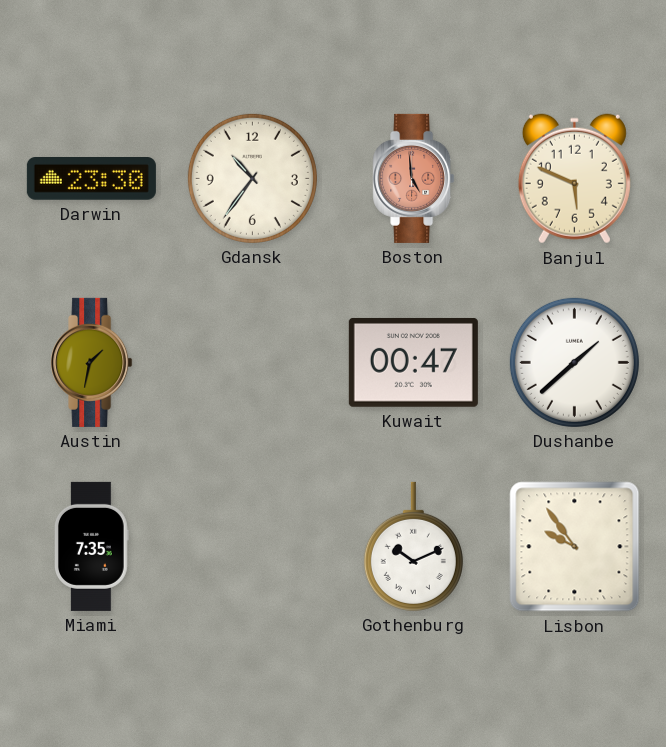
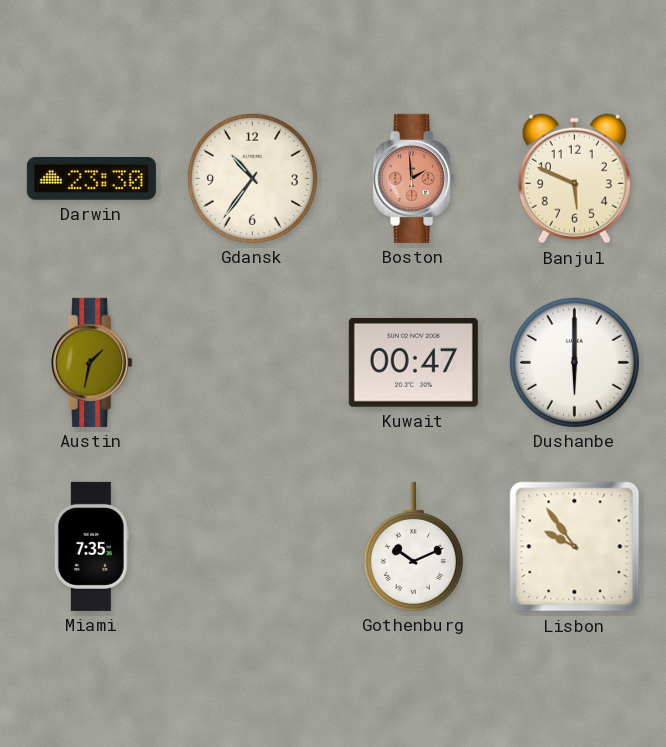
Boston: 4:59 -> 1:59
Dushanbe: 1:38 -> 6:00
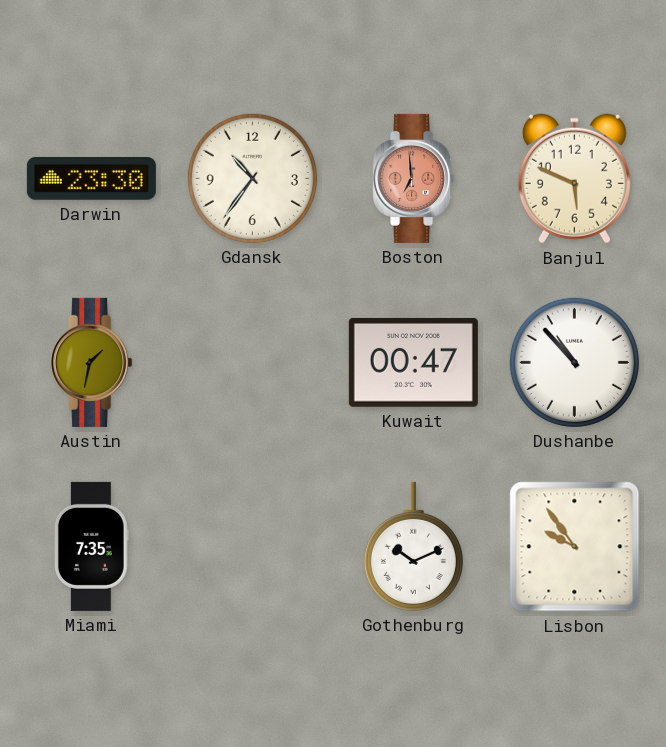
Boston: 1:59 -> 6:59
Dushanbe: 6:00 -> 10:53
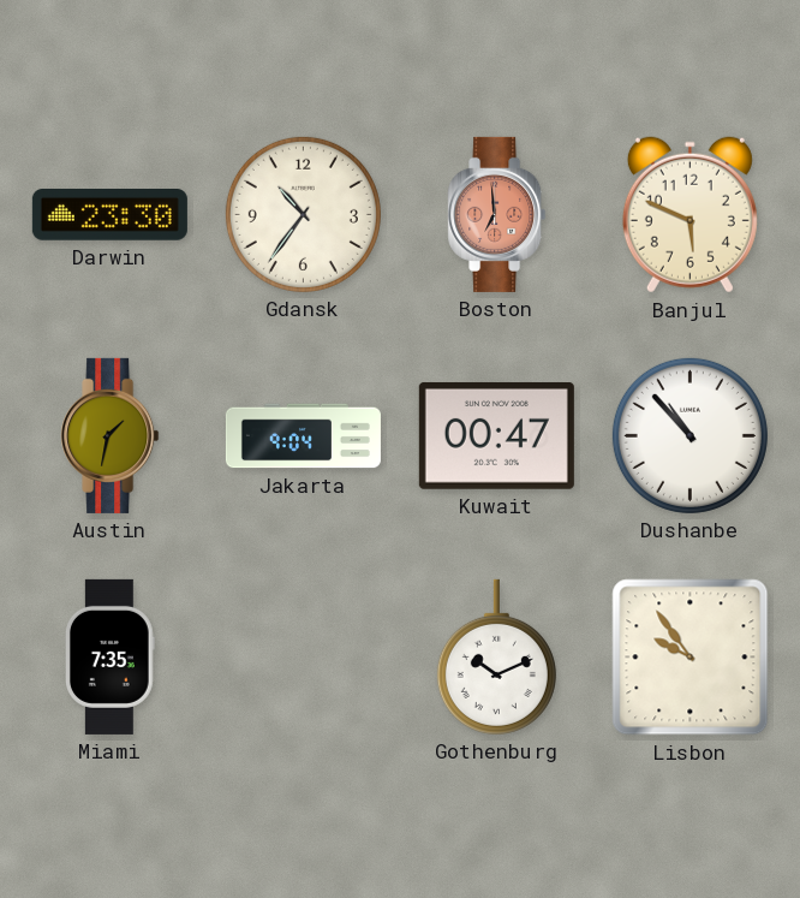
Jakarta: none -> 9:04
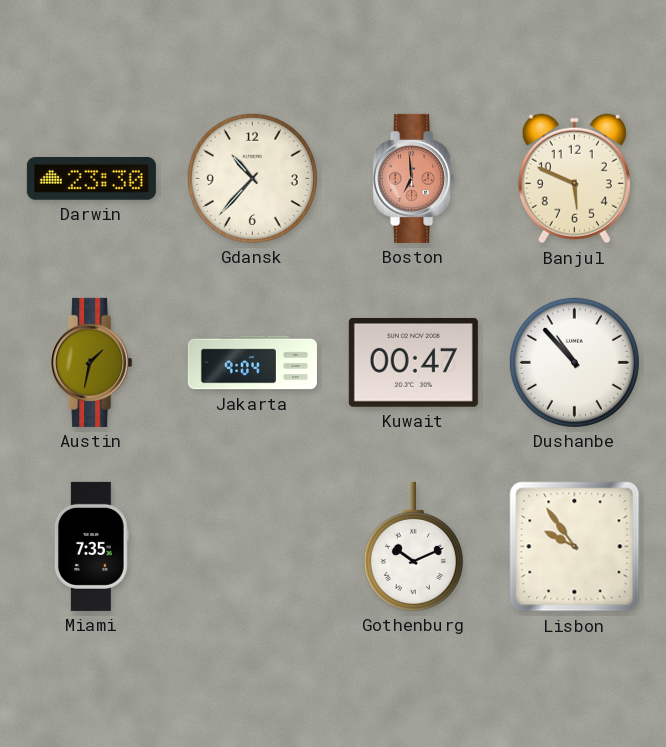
Gdansk: 10:36 -> 10:37
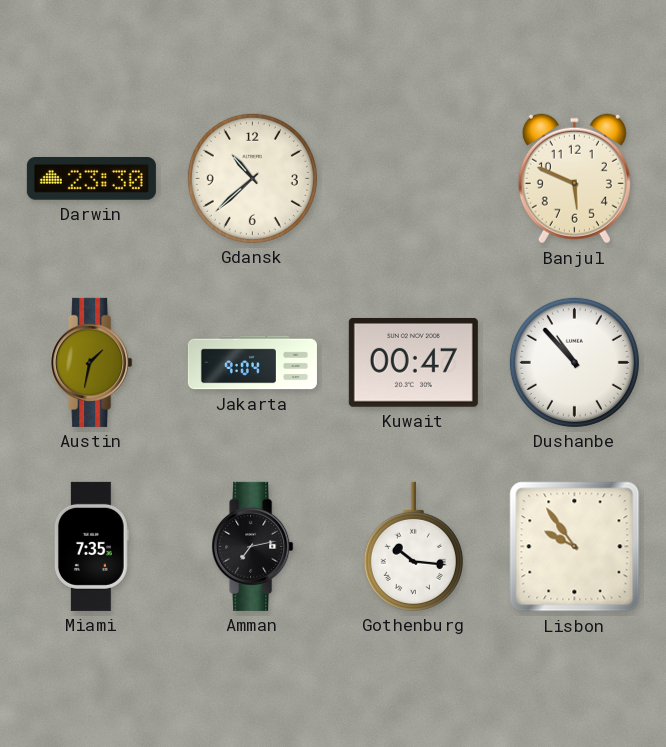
Gdansk: 10:37 -> 10:38
Boston: 6:59 -> none
Amman: none -> 7:13
Gothenburg: 10:11 -> 10:16
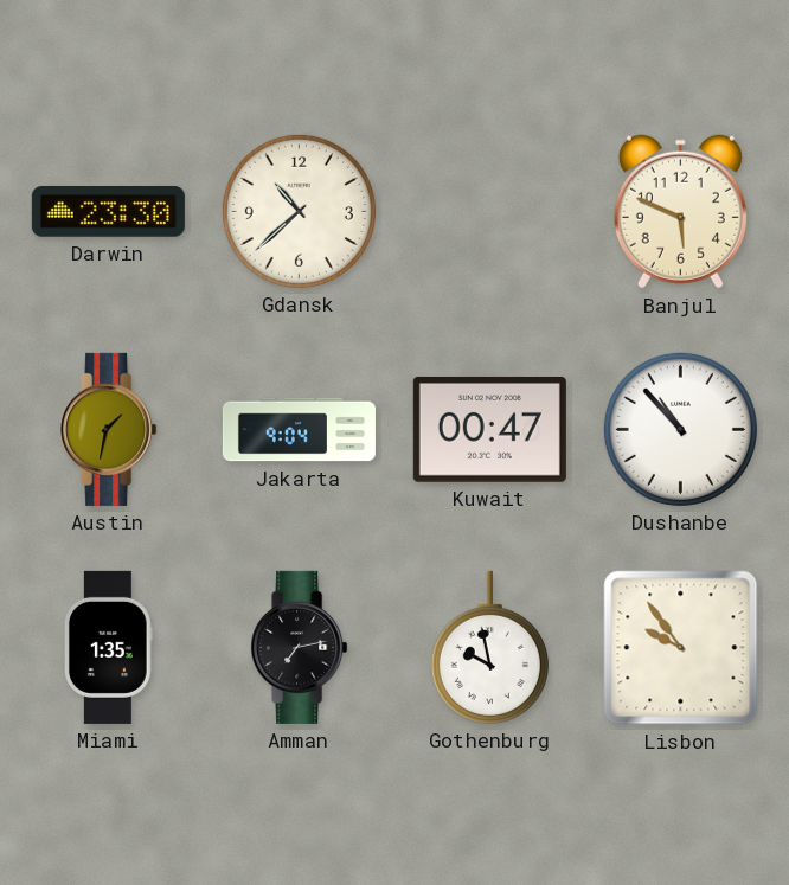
Miami: 7:35 -> 1:35
Gothenburg: 10:16 -> 9:58
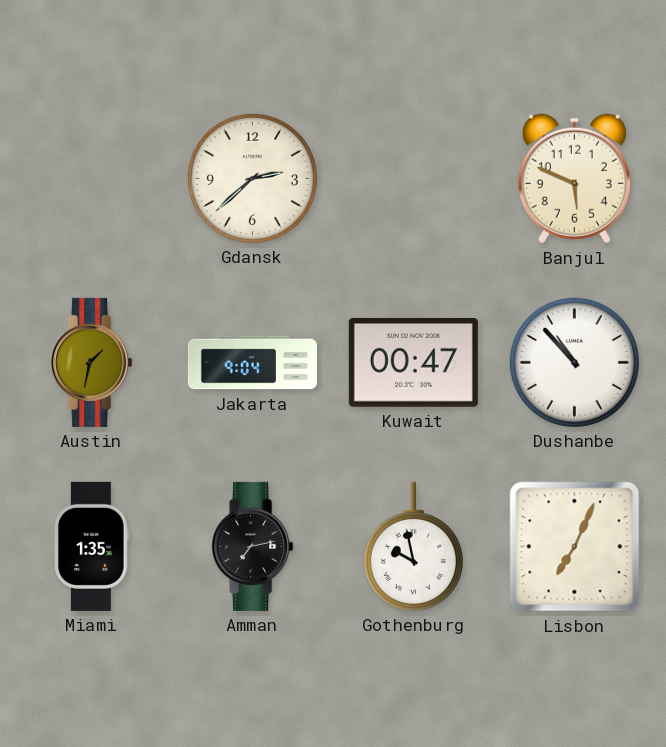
Darwin: 23:30 -> none
Gdansk: 10:38 -> 2:38
Lisbon: 9:54 -> 7:04
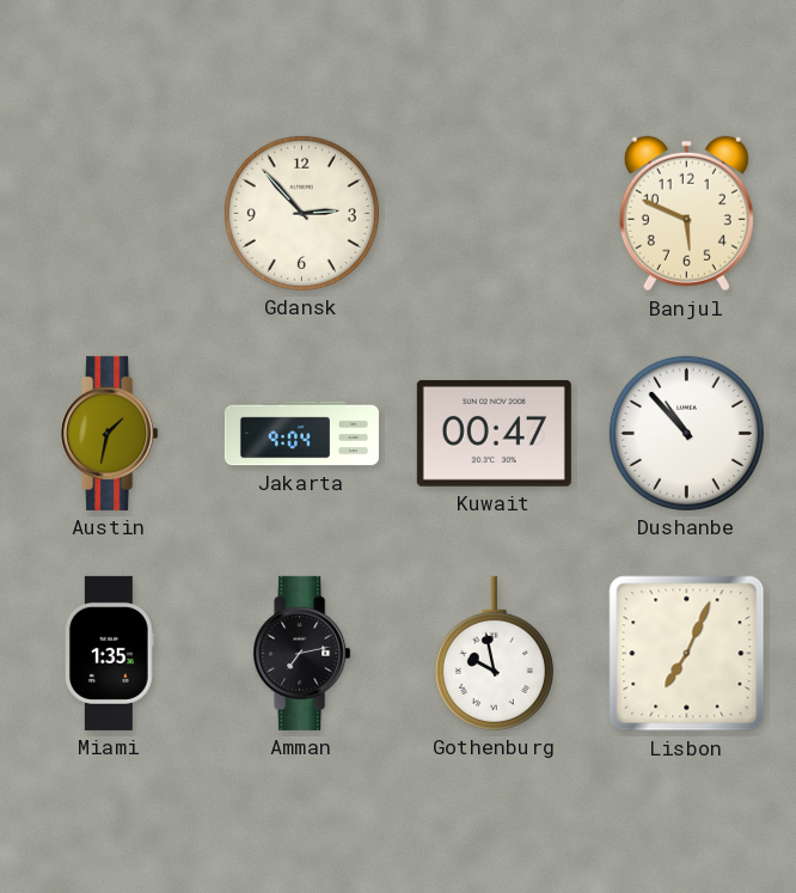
Gdansk: 2:38 -> 2:53
